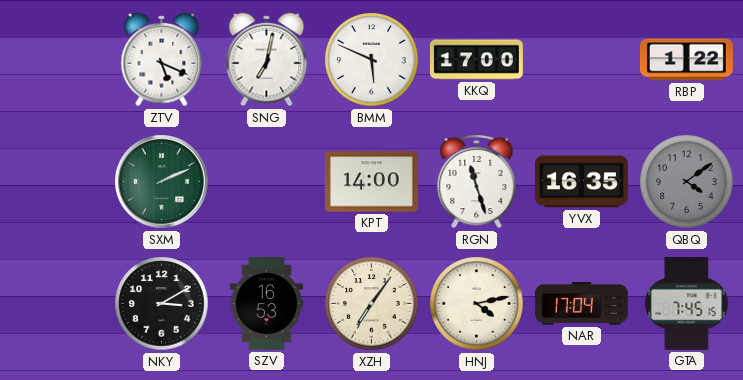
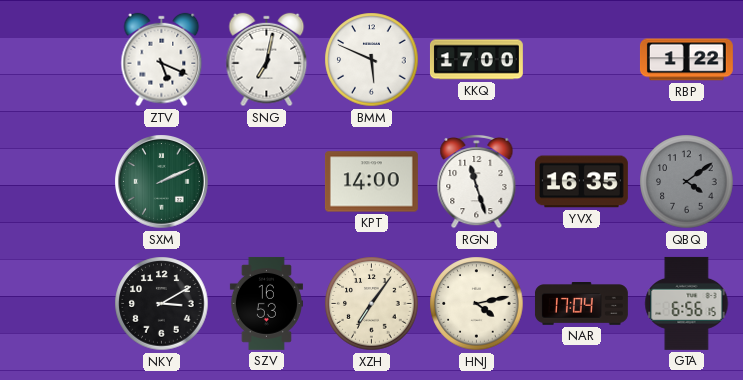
GTA: 7:45 -> 6:56
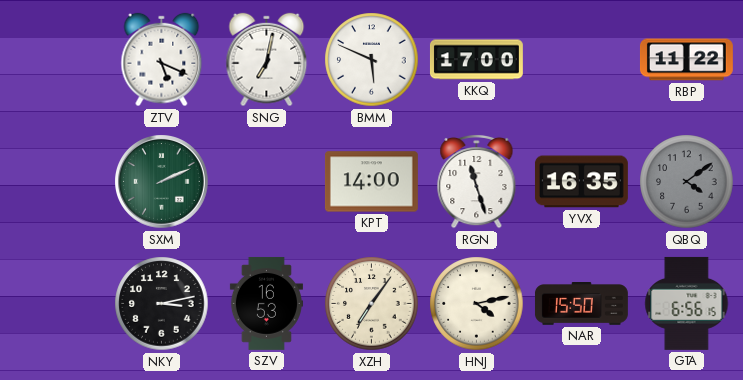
RBP: 1:22 -> 11:22
NKY: 3:10 -> 3:13
NAR: 17:04 -> 15:50
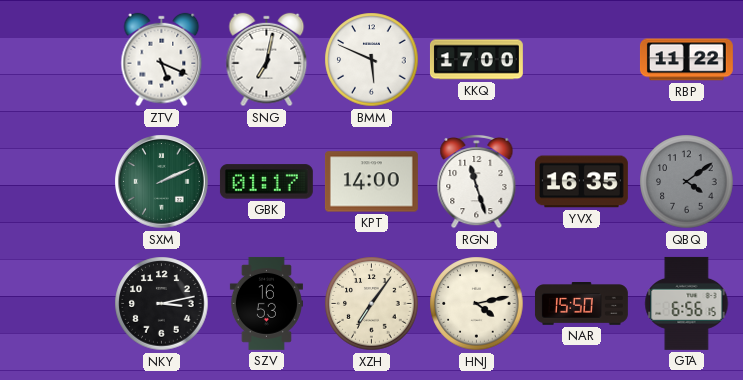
GBK: none -> 01:17
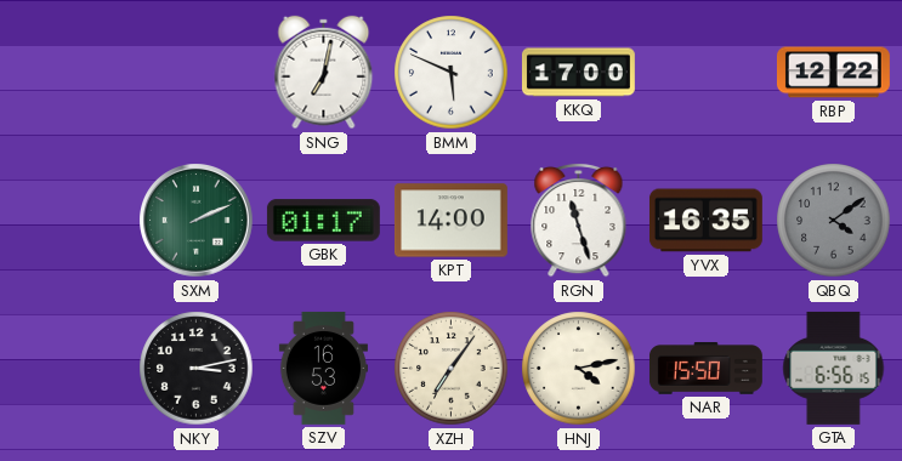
ZTV: 5:19 -> none
RBP: 11:22 -> 12:22
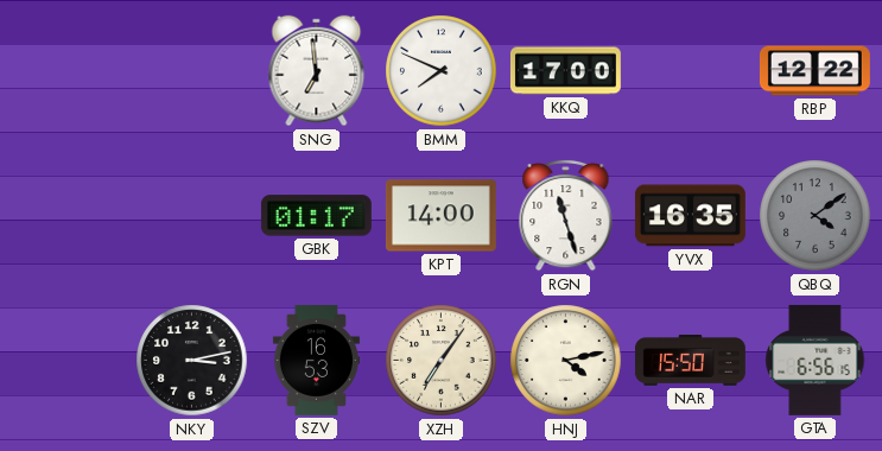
SNG: 7:02 -> 6:59
BMM: 5:49 -> 7:49
SXM: 2:11 -> none
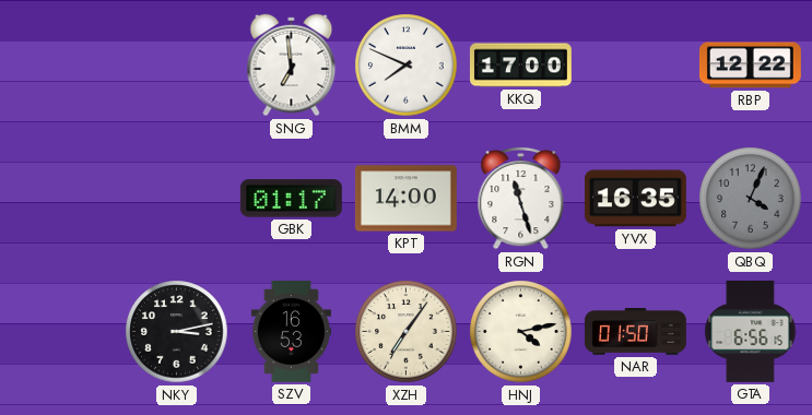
QBQ: 4:09 -> 4:04
NAR: 15:50 -> 01:50
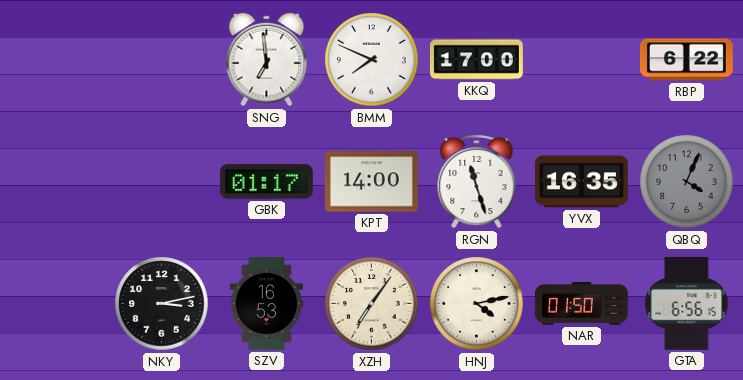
RBP: 12:22 -> 6:22
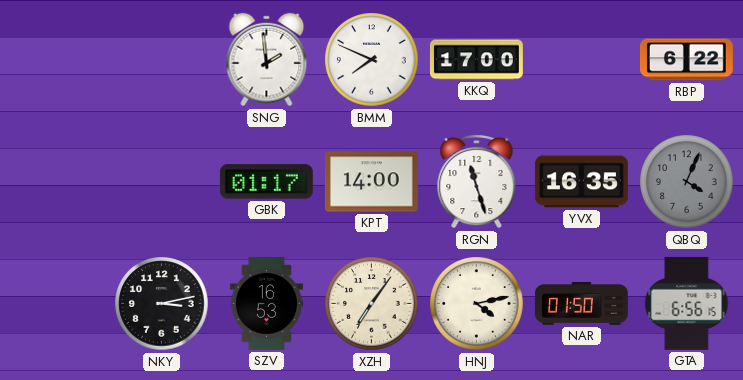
SNG: 6:59 -> 1:59
